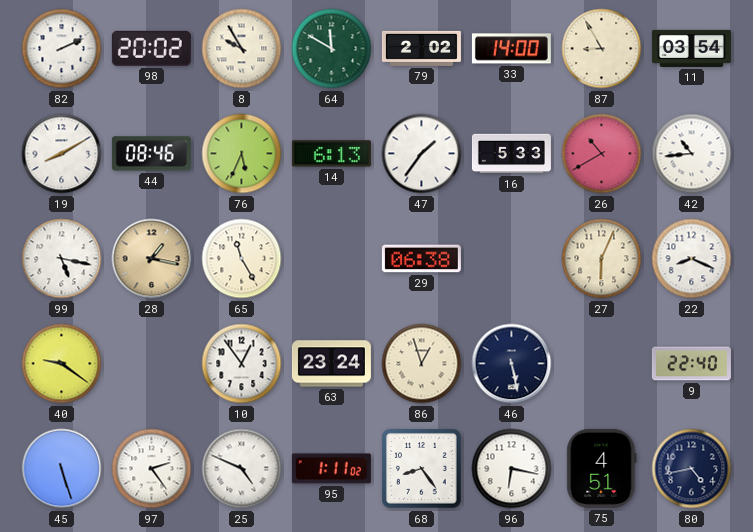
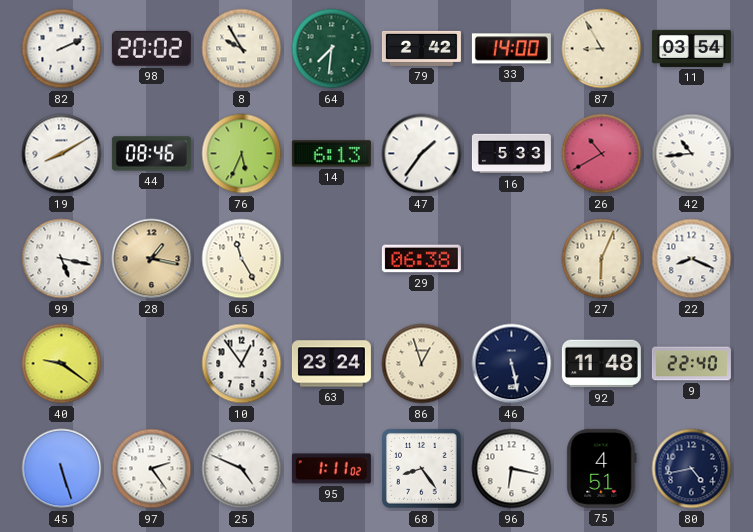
64: 11:50 -> 7:31
79: 2:02 -> 2:42
92: none -> 11:48
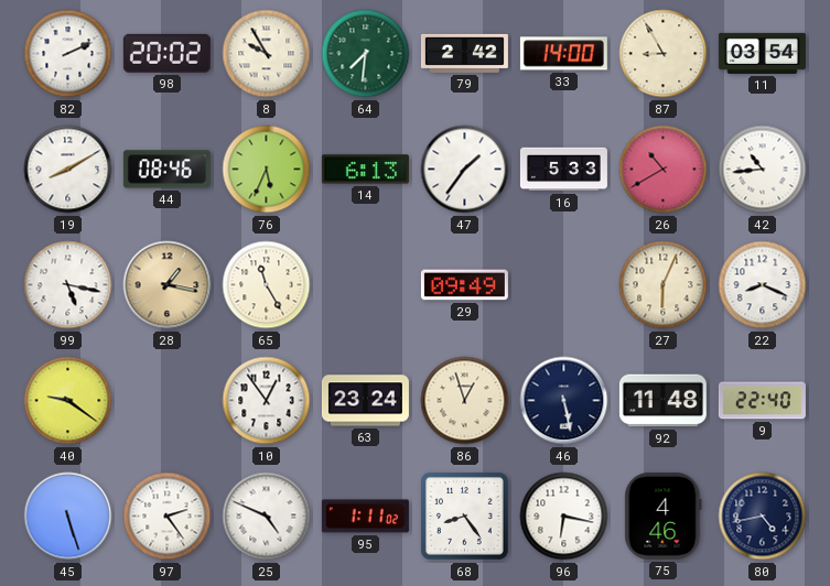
29: 06:38 -> 09:49
75: 4:51 -> 4:46
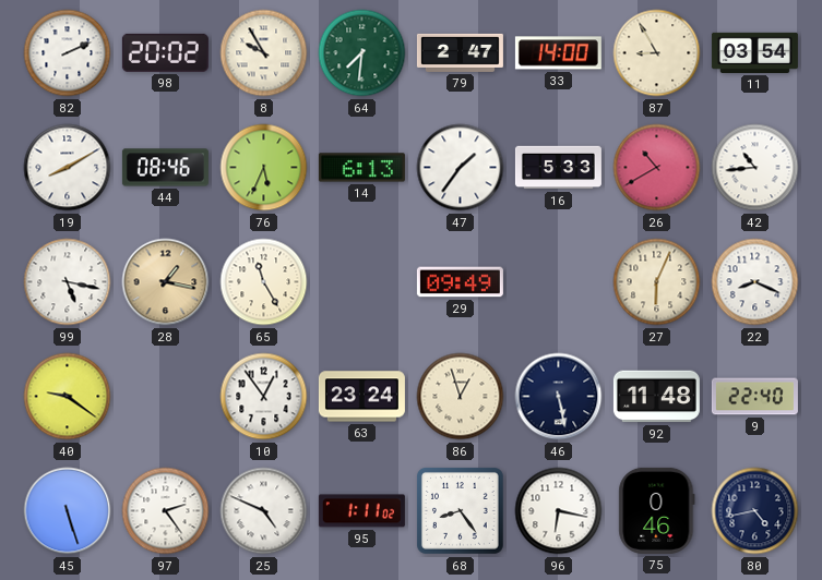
79: 2:42 -> 2:47
75: 4:46 -> 0:46
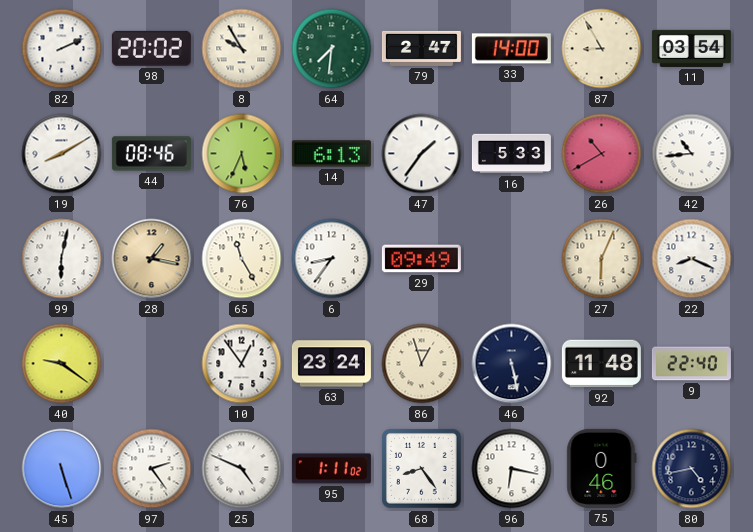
99: 5:17 -> 6:02
6: none -> 8:36
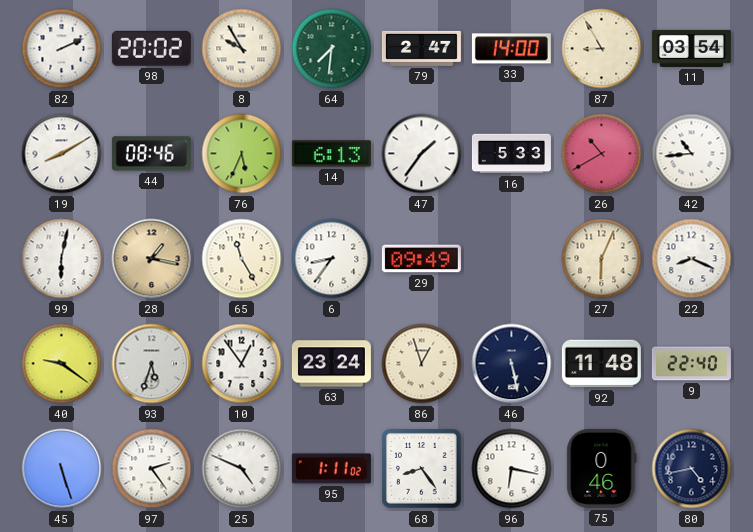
93: none -> 5:33
